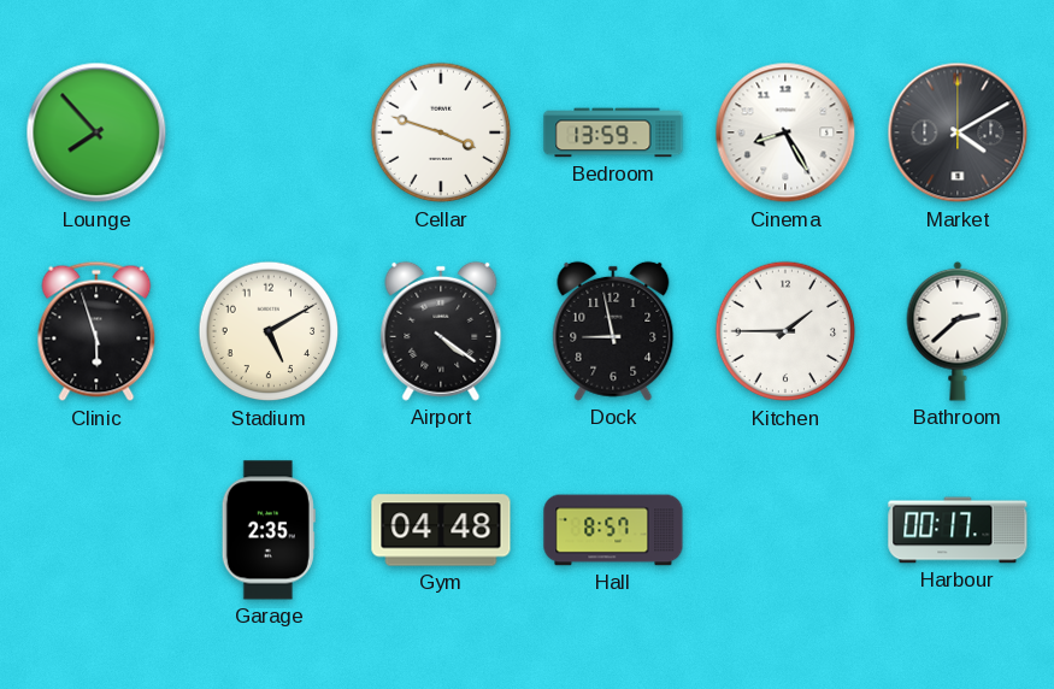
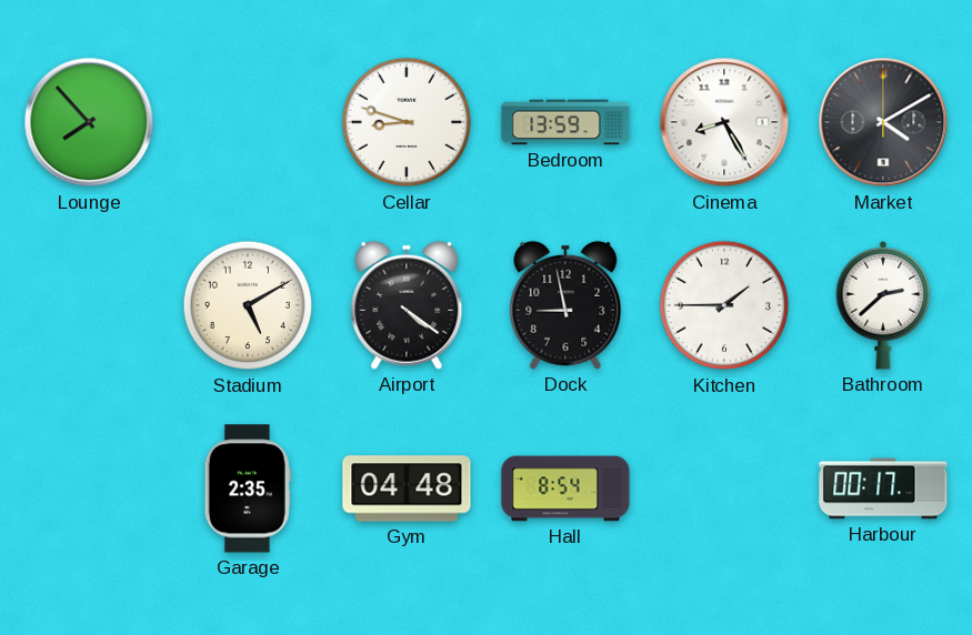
Cellar: 3:48 -> 8:48
Clinic: 5:57 -> none
Hall: 8:57 -> 8:54
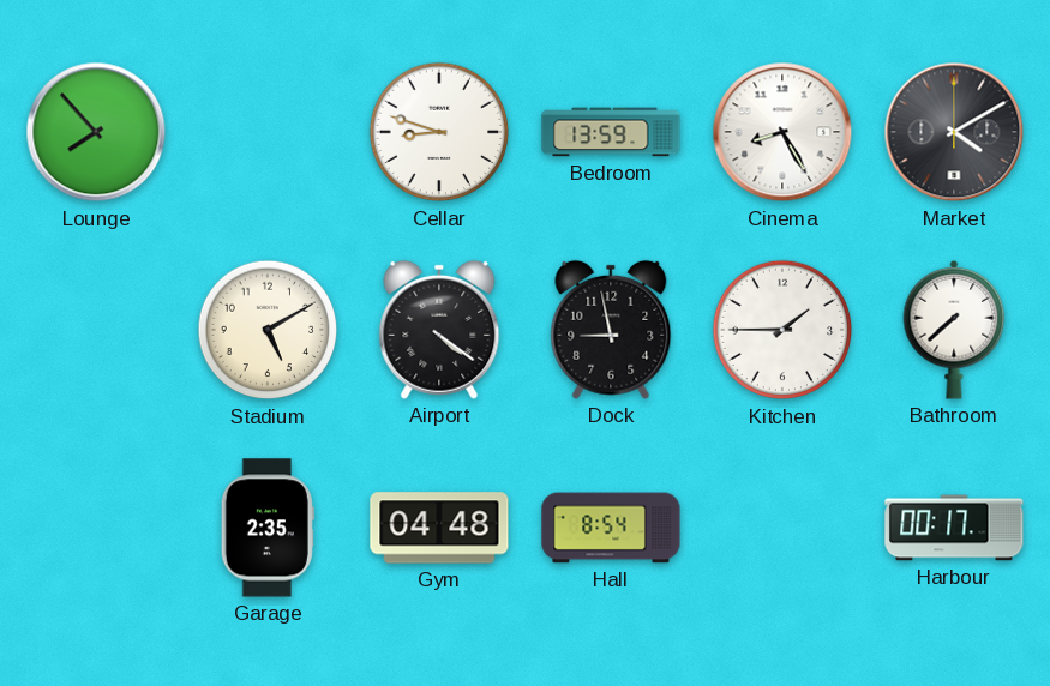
Bathroom: 2:38 -> 7:38
